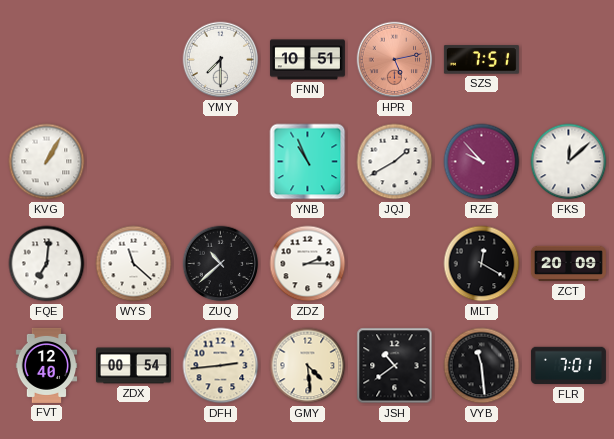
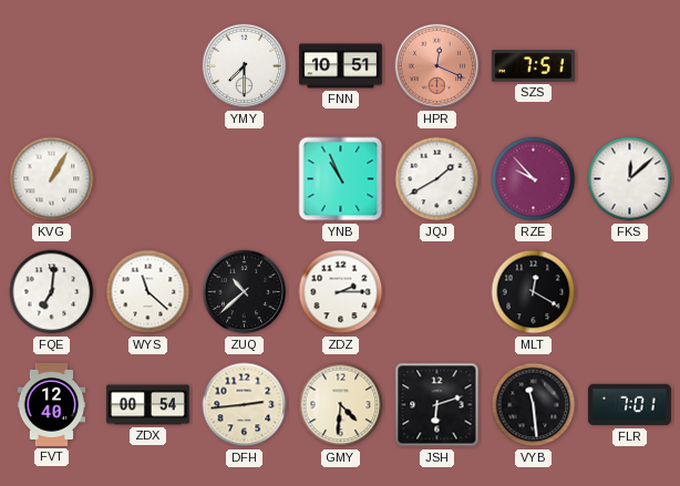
HPR: 5:13 -> 12:19
ZCT: 20:09 -> none
GMY: 4:29 -> 4:31
JSH: 10:39 -> 6:12
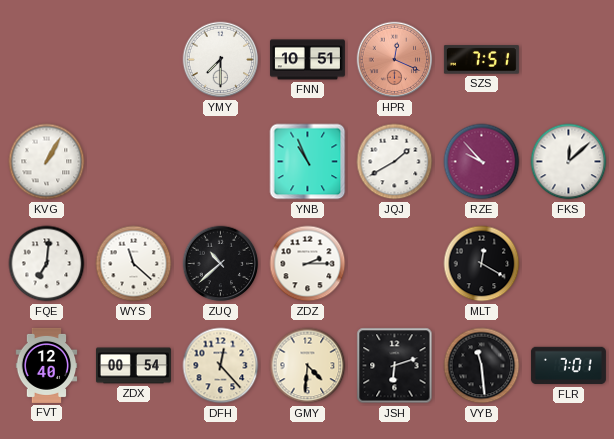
DFH: 2:44 -> 12:23
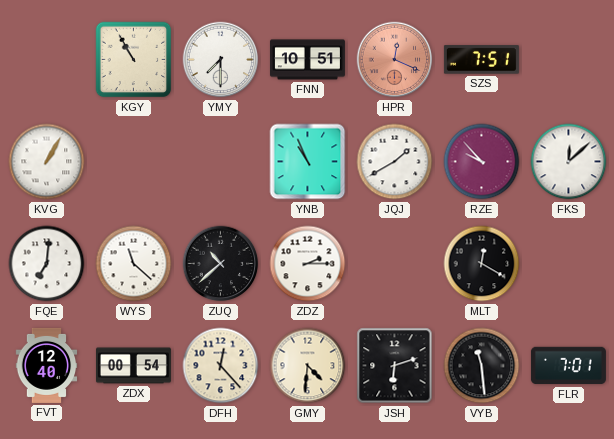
KGY: none -> 10:55
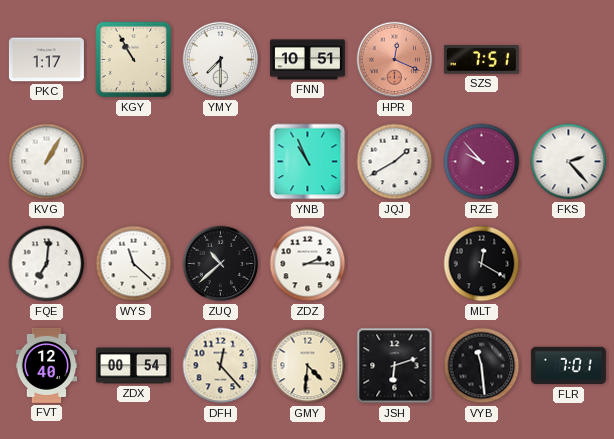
PKC: none -> 1:17
FKS: 12:08 -> 2:23
